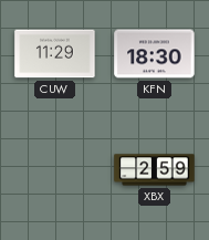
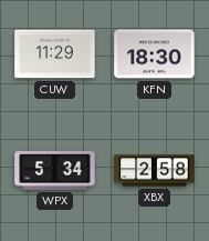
WPX: none -> 5:34
XBX: 2:59 -> 2:58
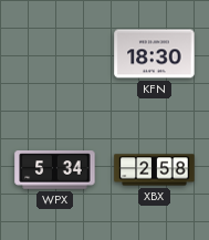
CUW: 11:29 -> none
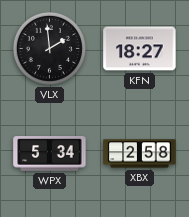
VLX: none -> 1:59
KFN: 18:30 -> 18:27
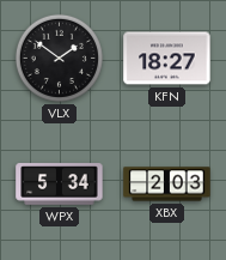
VLX: 1:59 -> 1:51
XBX: 2:58 -> 2:03
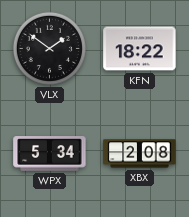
KFN: 18:27 -> 18:22
XBX: 2:03 -> 2:08
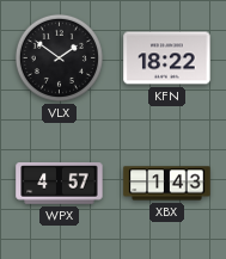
WPX: 5:34 -> 4:57
XBX: 2:08 -> 1:43
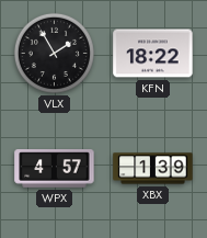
VLX: 1:51 -> 1:55
XBX: 1:43 -> 1:39
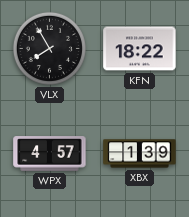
VLX: 1:55 -> 7:55
